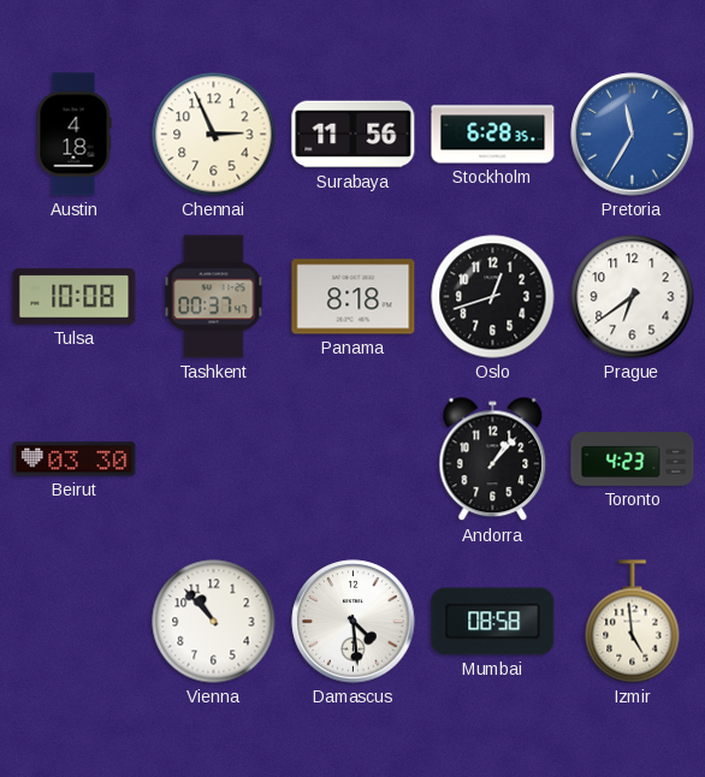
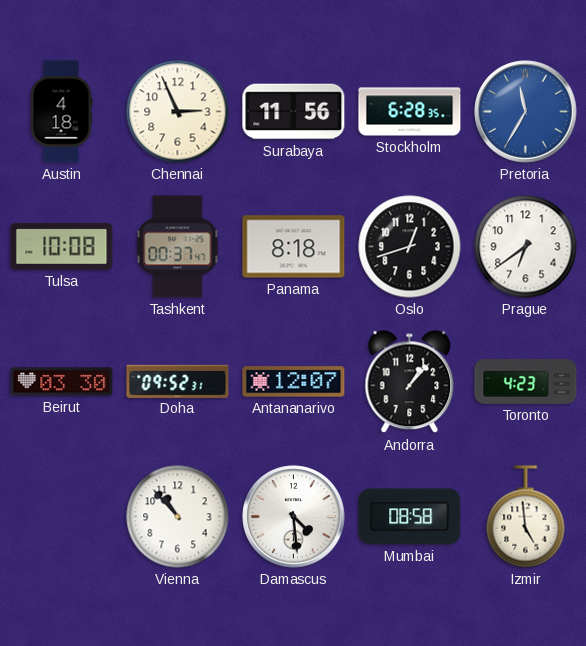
Doha: none -> 09:52
Antananarivo: none -> 12:07
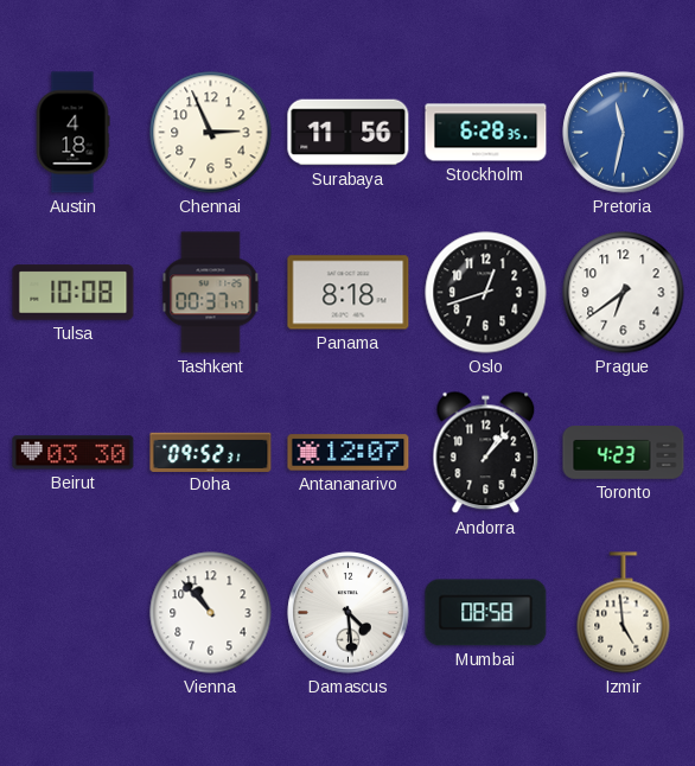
Pretoria: 11:35 -> 11:32
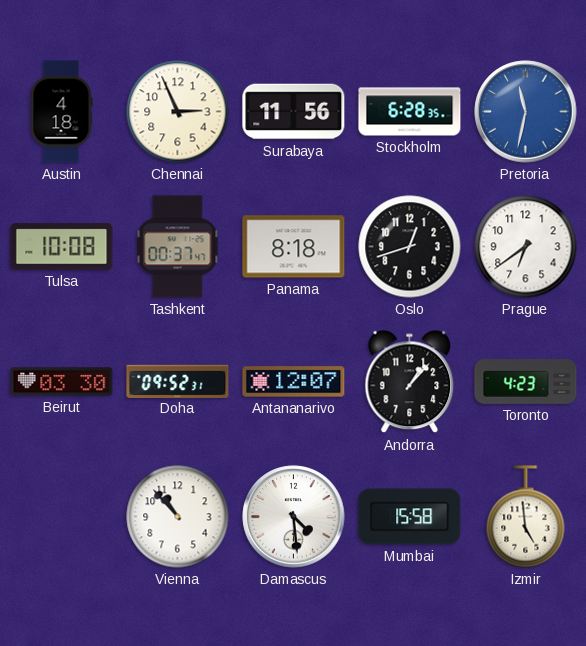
Mumbai: 08:58 -> 15:58
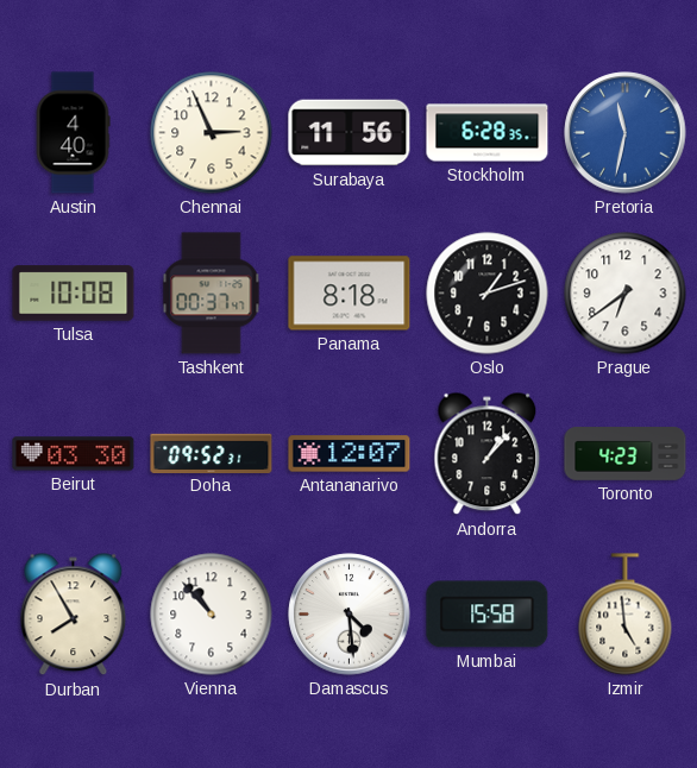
Austin: 4:18 -> 4:40
Oslo: 12:42 -> 1:12
Durban: none -> 7:55
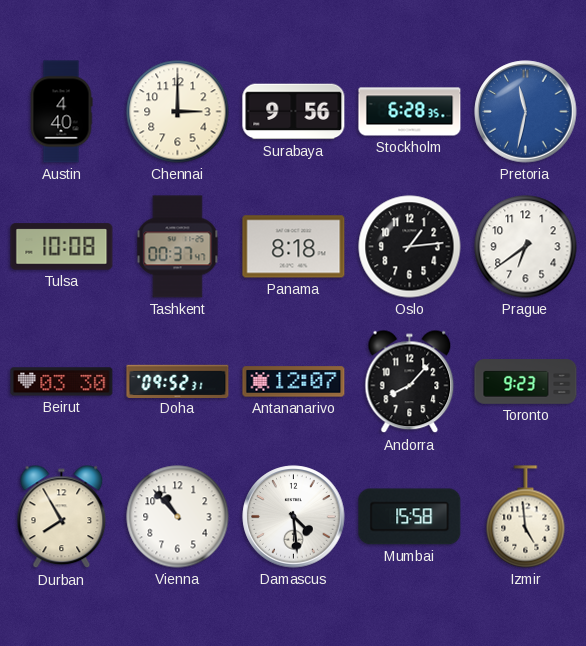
Chennai: 2:56 -> 3:00
Surabaya: 11:56 -> 9:56
Oslo: 1:12 -> 1:14
Andorra: 1:07 -> 8:07
Toronto: 4:23 -> 9:23
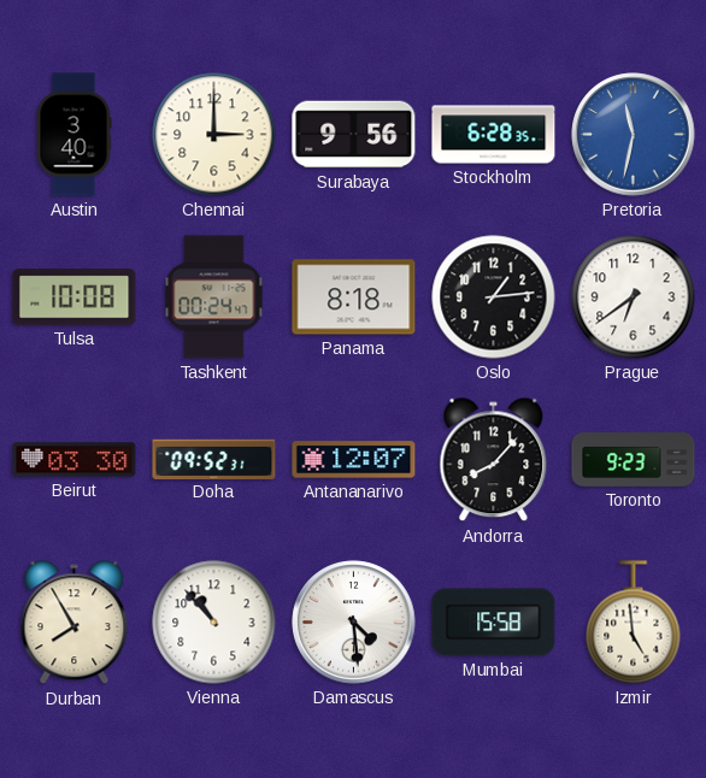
Austin: 4:40 -> 3:40
Tashkent: 00:37 -> 00:24
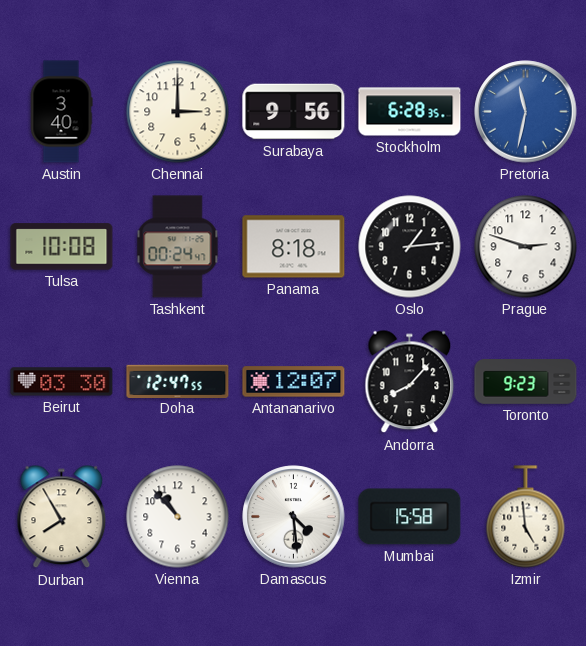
Prague: 6:39 -> 2:48
Doha: 09:52 -> 12:47
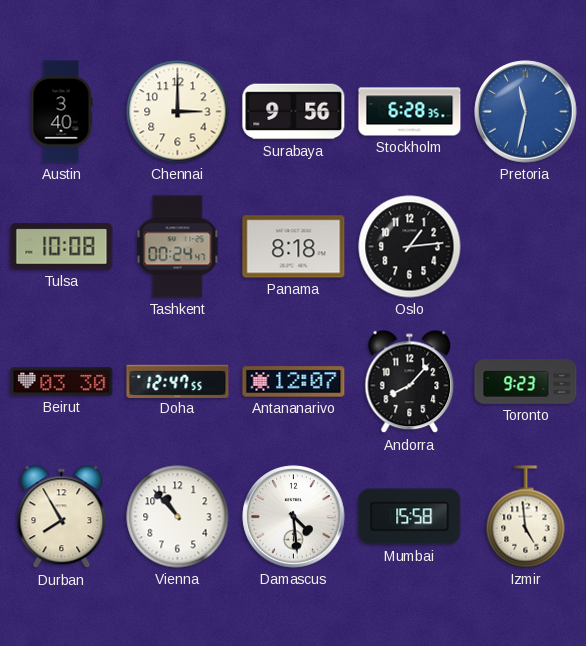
Prague: 2:48 -> none
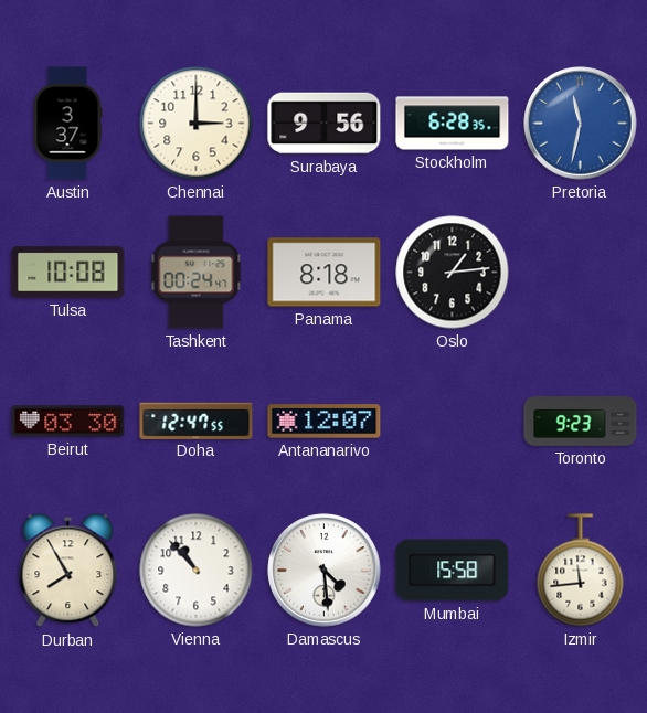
Austin: 3:40 -> 3:37
Andorra: 8:07 -> none
Izmir: 4:59 -> 11:44
